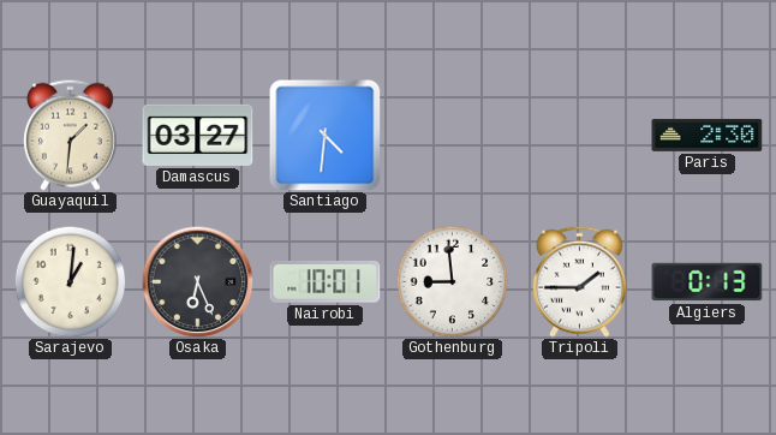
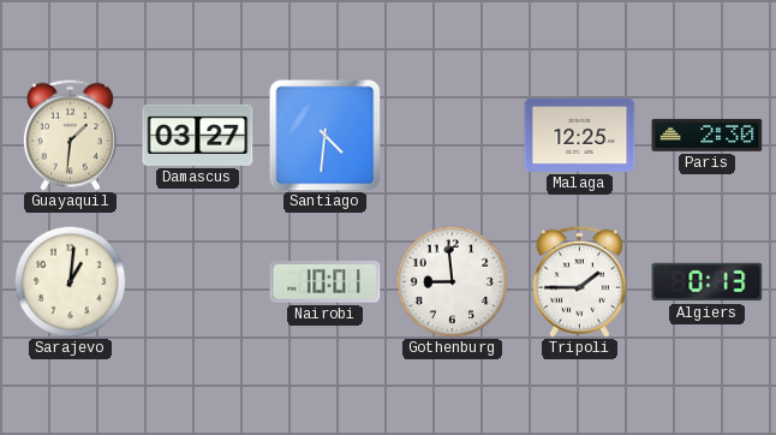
Malaga: none -> 12:25
Osaka: 6:26 -> none
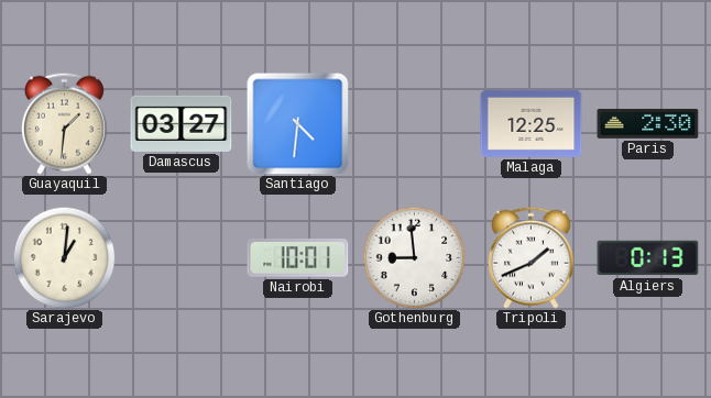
Tripoli: 1:45 -> 1:41
